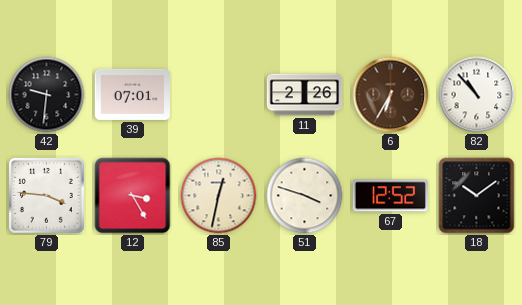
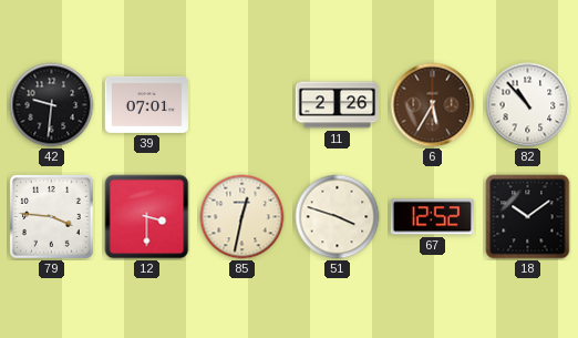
6: 6:35 -> 5:35
12: 3:25 -> 3:30
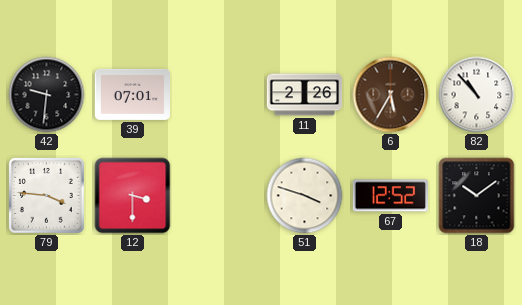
85: 12:32 -> none
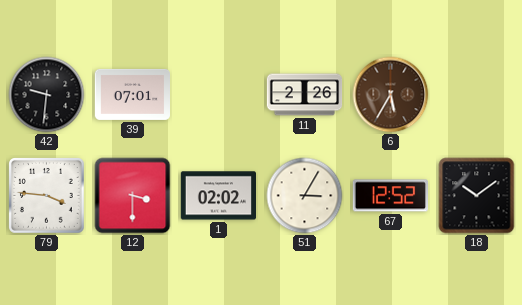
82: 10:53 -> none
1: none -> 02:02
51: 3:48 -> 3:05
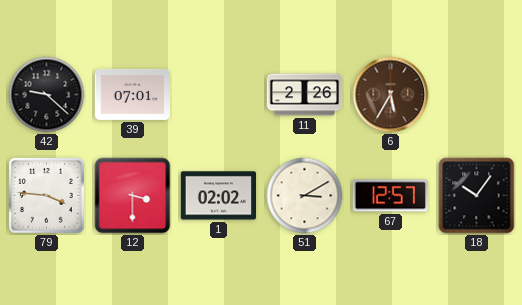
42: 9:31 -> 9:22
51: 3:05 -> 3:10
67: 12:52 -> 12:57
18: 10:09 -> 10:06
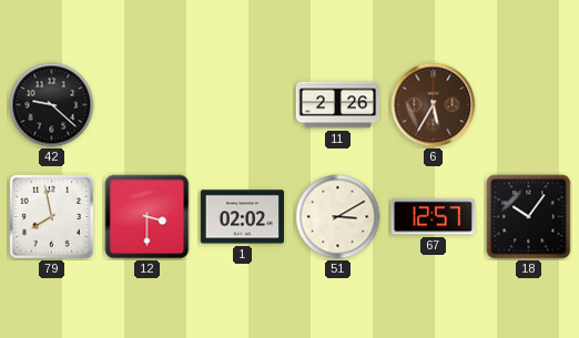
39: 07:01 -> none
79: 3:46 -> 7:58
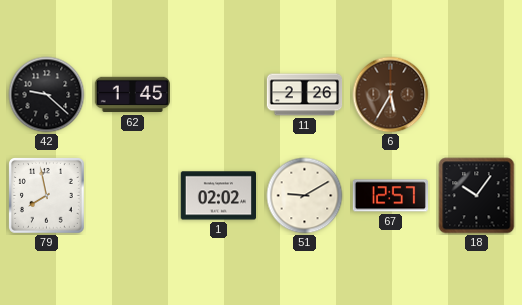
62: none -> 1:45
12: 3:30 -> none
51: 3:10 -> 9:10
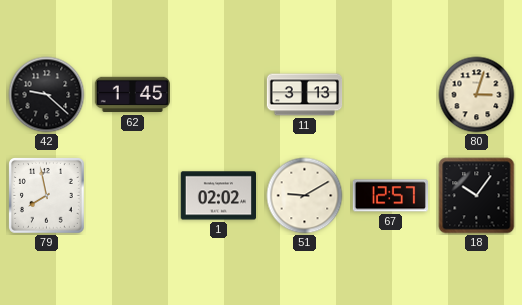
11: 2:26 -> 3:13
6: 5:35 -> none
80: none -> 3:03
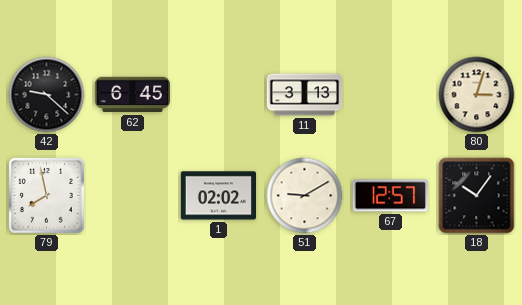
62: 1:45 -> 6:45
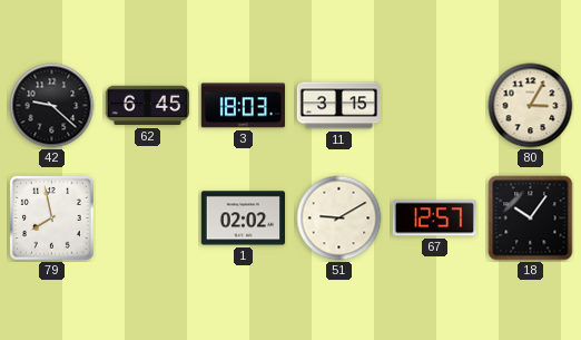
3: none -> 18:03
11: 3:13 -> 3:15
80: 3:03 -> 3:05
